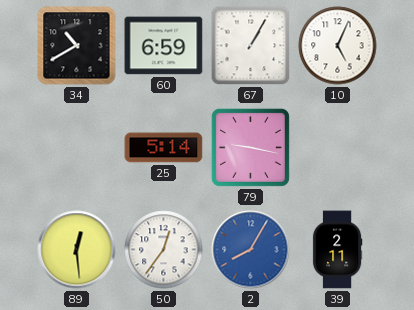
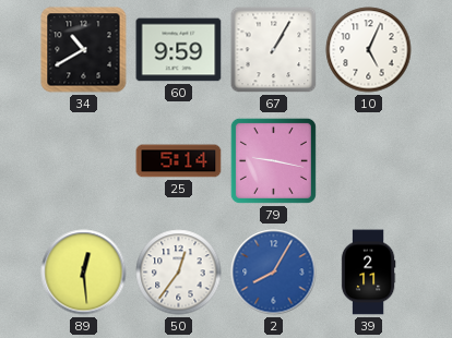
60: 6:59 -> 9:59
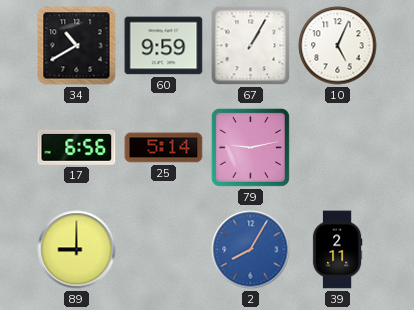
17: none -> 6:56
79: 9:17 -> 9:13
89: 12:29 -> 9:00
50: 12:36 -> none
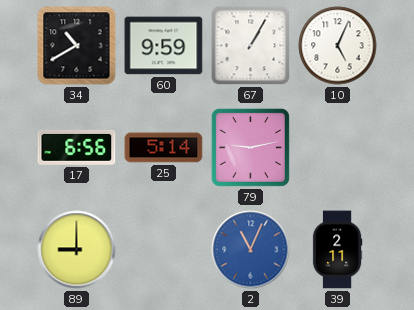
2: 8:05 -> 11:04
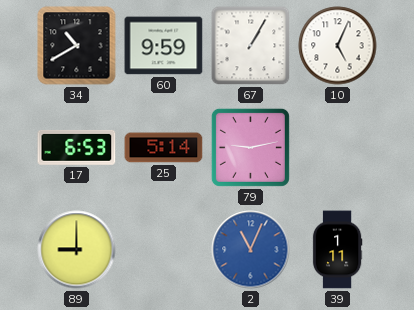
17: 6:56 -> 6:53
39: 2:11 -> 1:11
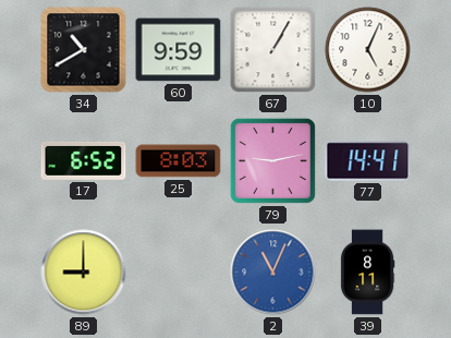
17: 6:53 -> 6:52
25: 5:14 -> 8:03
77: none -> 14:41
39: 1:11 -> 8:11
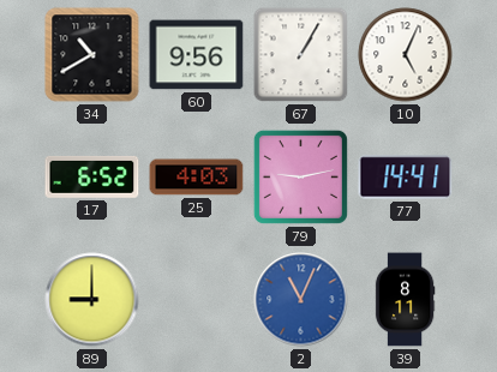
60: 9:59 -> 9:56
25: 8:03 -> 4:03
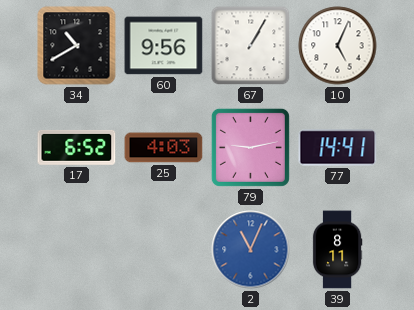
89: 9:00 -> none
